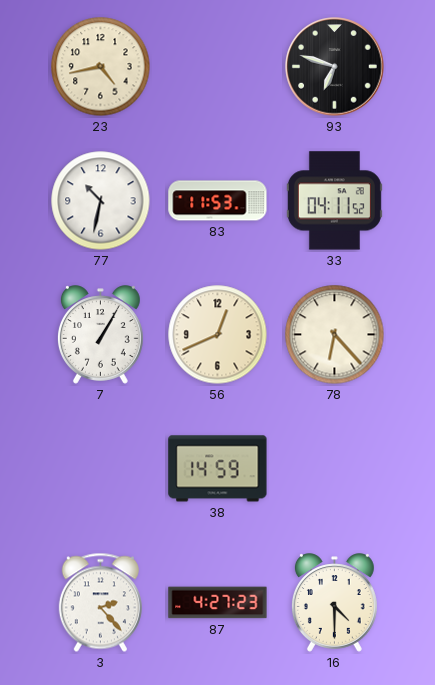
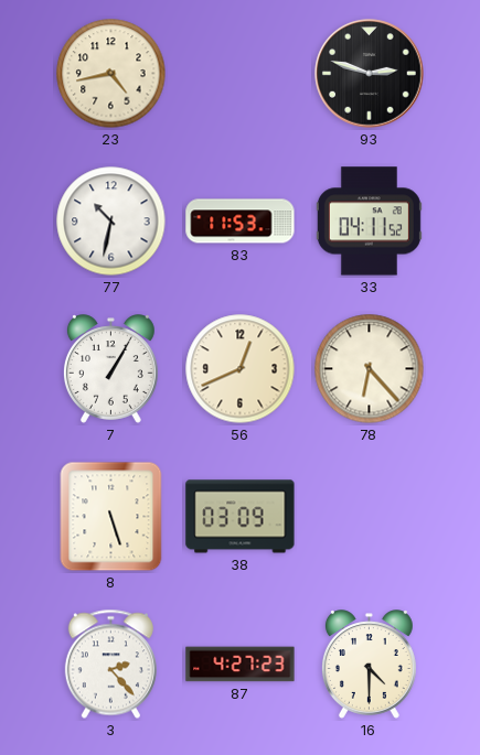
93: 6:48 -> 2:48
8: none -> 5:27
38: 14:59 -> 03:09
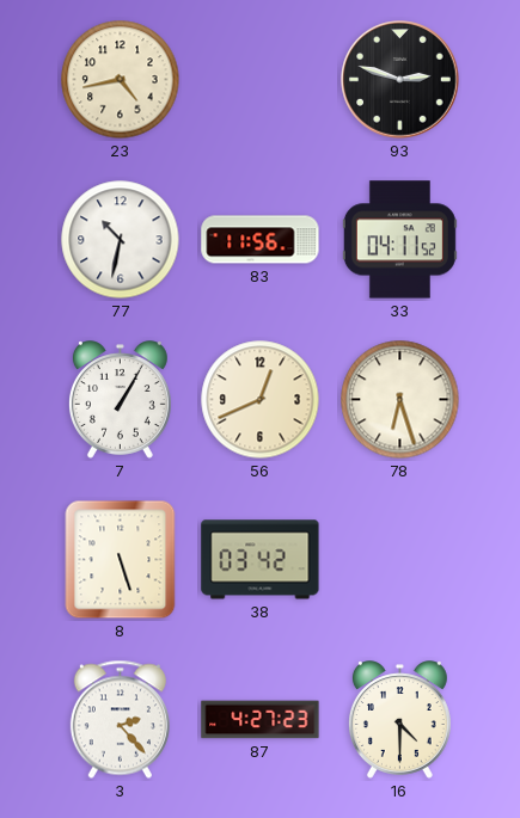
83: 11:53 -> 11:56
78: 6:23 -> 6:27
38: 03:09 -> 03:42
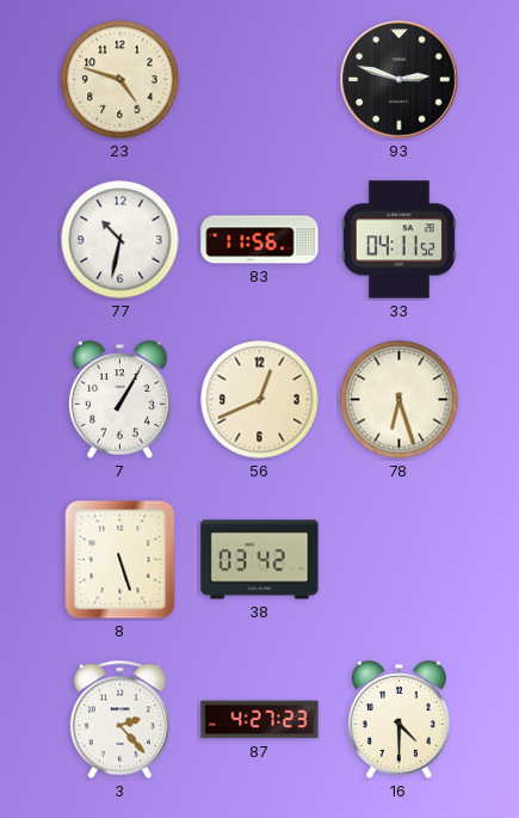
23: 4:43 -> 4:48
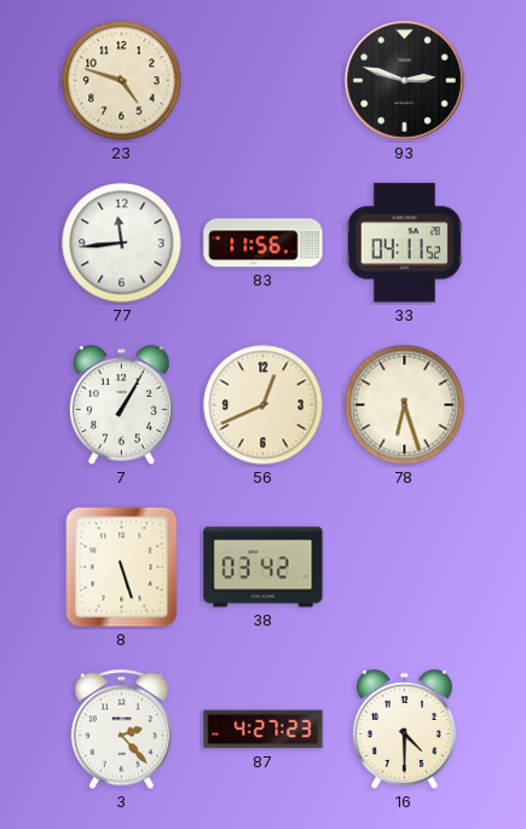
77: 10:32 -> 11:44
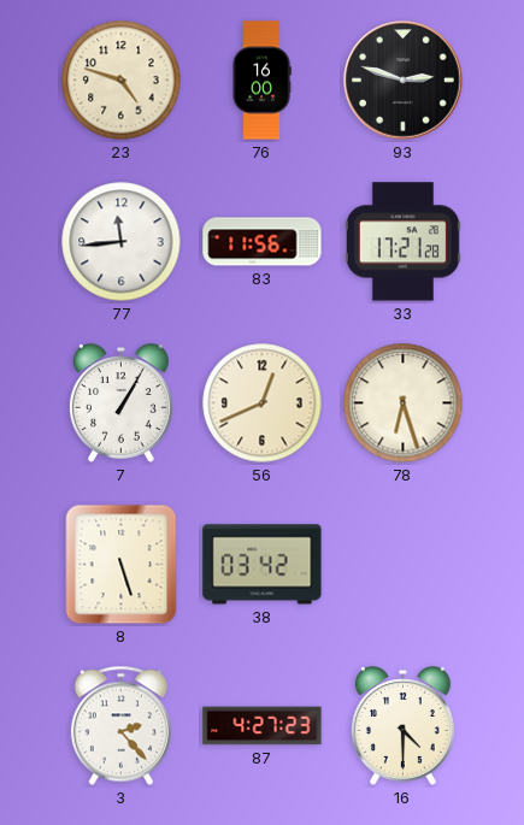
76: none -> 16:00
33: 04:11 -> 17:21
